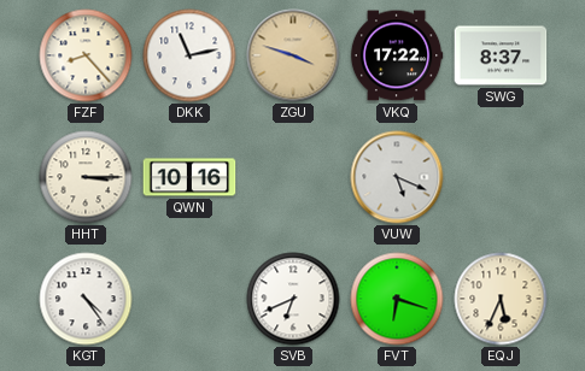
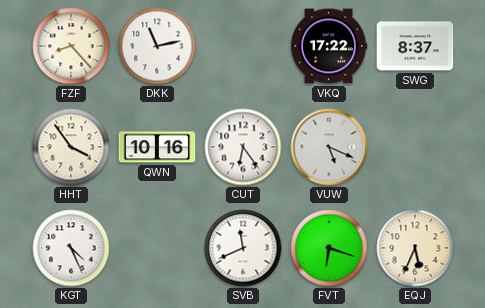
ZGU: 3:48 -> none
HHT: 3:15 -> 3:54
CUT: none -> 6:24
KGT: 4:24 -> 4:26
SVB: 6:41 -> 11:41
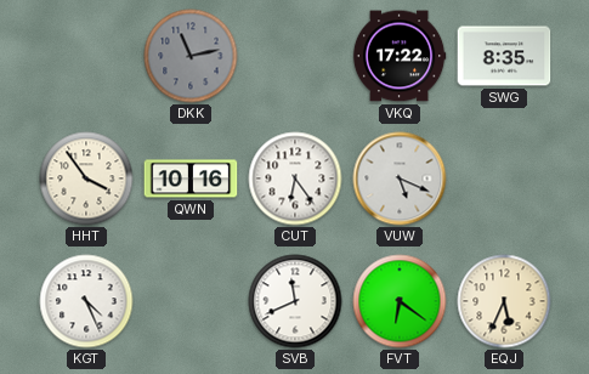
FZF: 8:23 -> none
DKK dial: white -> grey
SWG: 8:37 -> 8:35
FVT: 6:18 -> 6:21
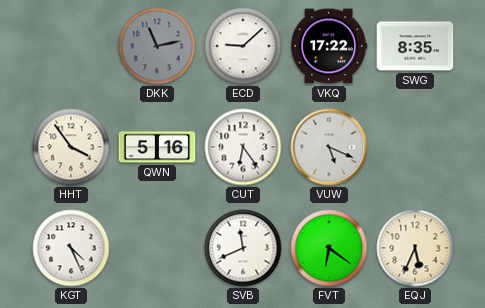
ECD: none -> 9:08
QWN: 10:16 -> 5:16
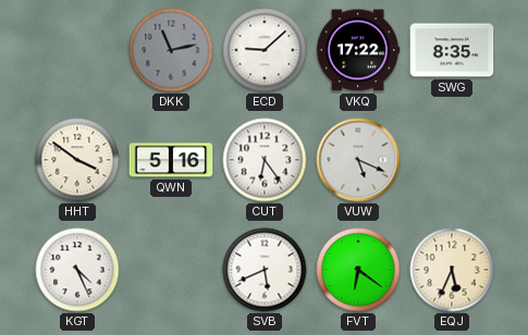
HHT: 3:54 -> 3:51
SVB: 11:41 -> 5:41
